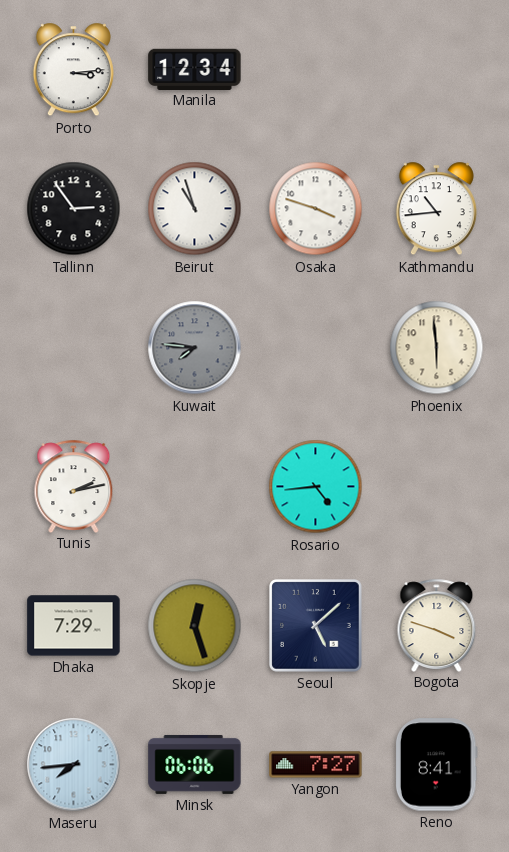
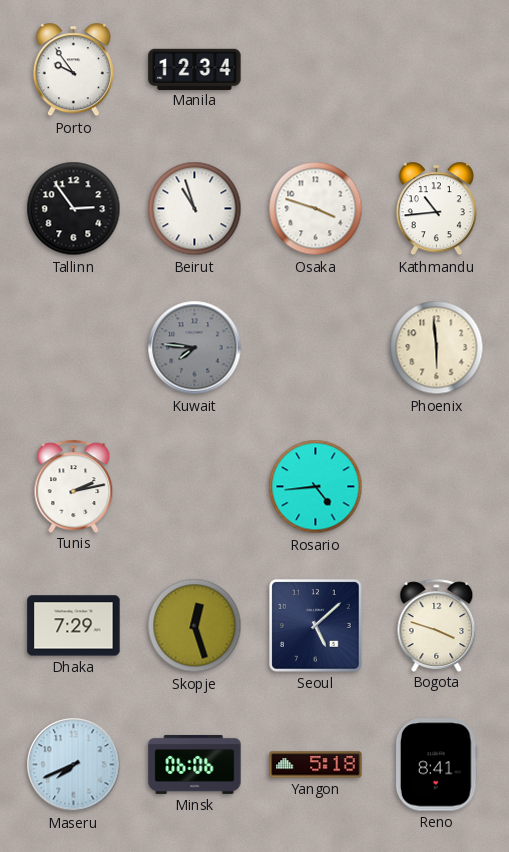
Porto: 3:14 -> 9:54
Maseru: 7:44 -> 7:41
Yangon: 7:27 -> 5:18
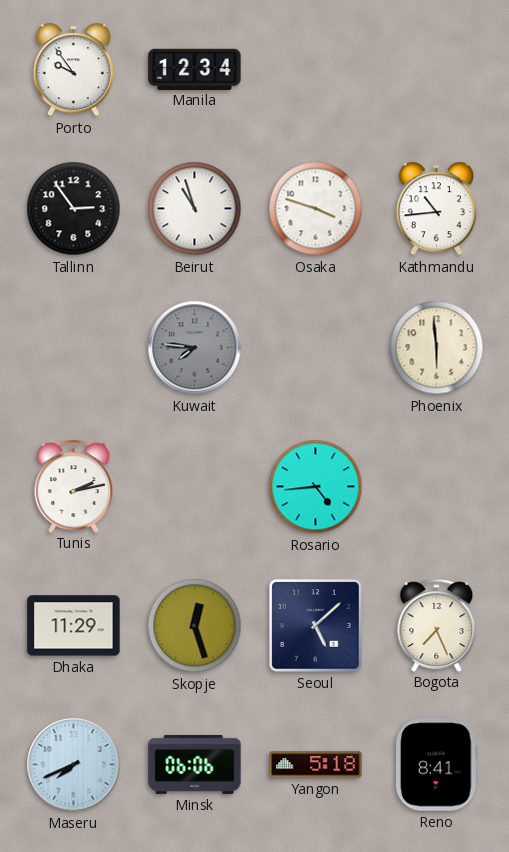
Dhaka: 7:29 -> 11:29
Bogota: 3:48 -> 7:26
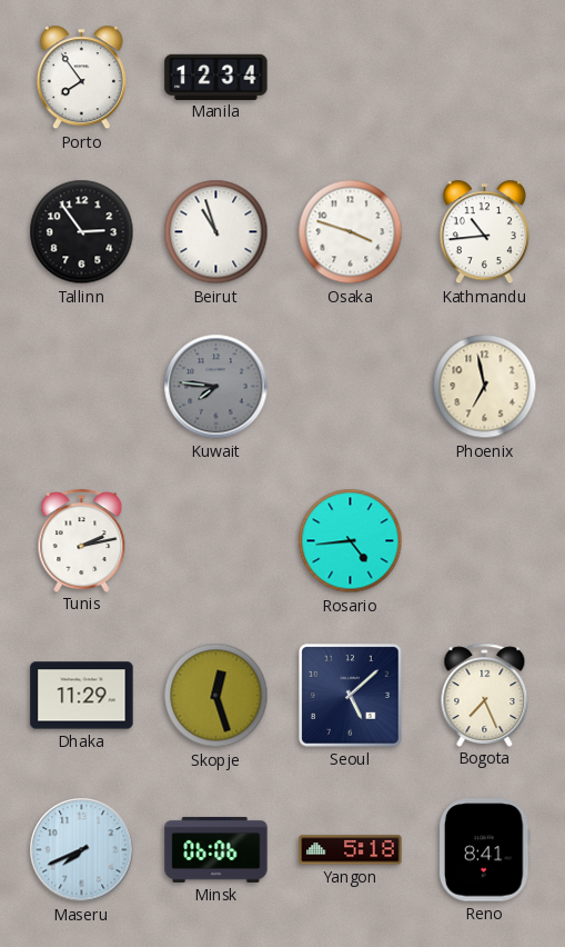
Porto: 9:54 -> 7:54
Phoenix: 5:59 -> 6:58
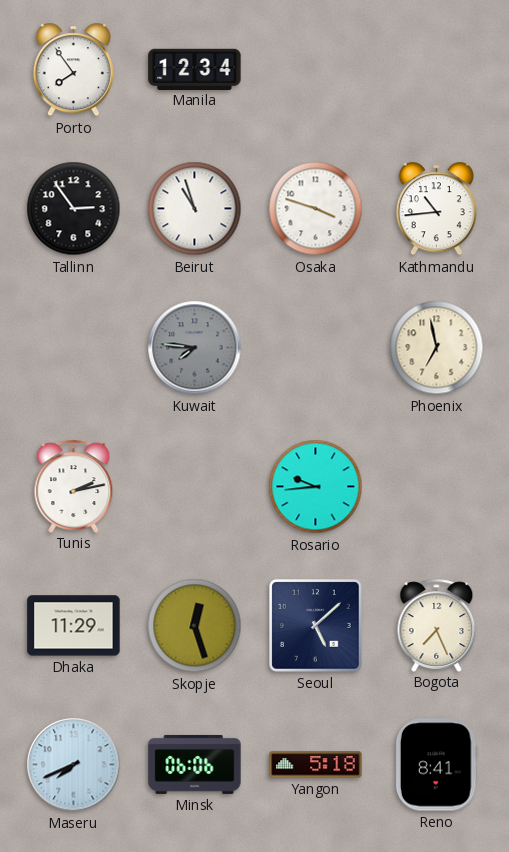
Rosario: 4:44 -> 9:44
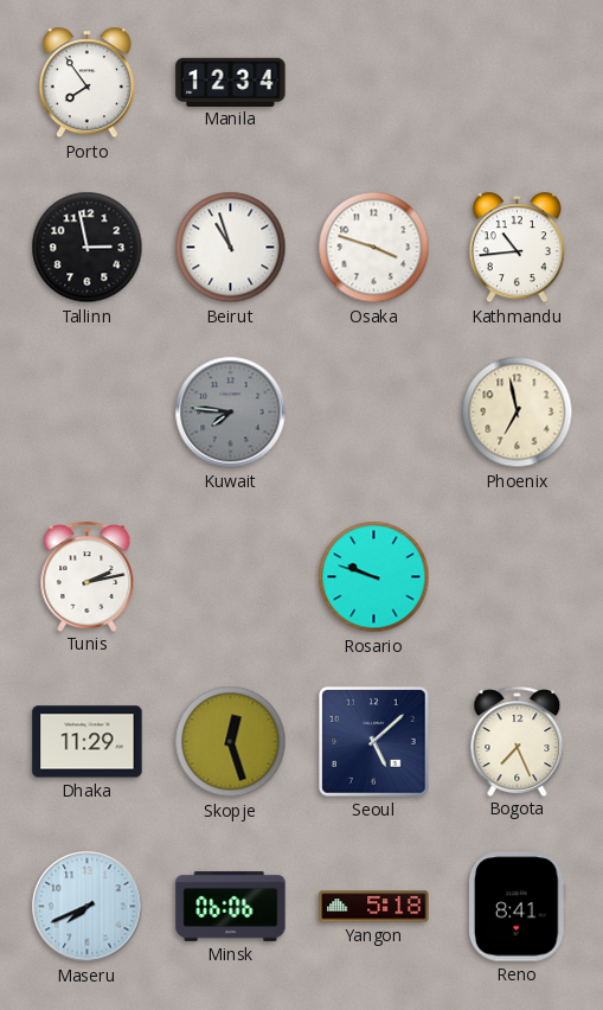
Tallinn: 2:54 -> 2:58
Rosario: 9:44 -> 9:48
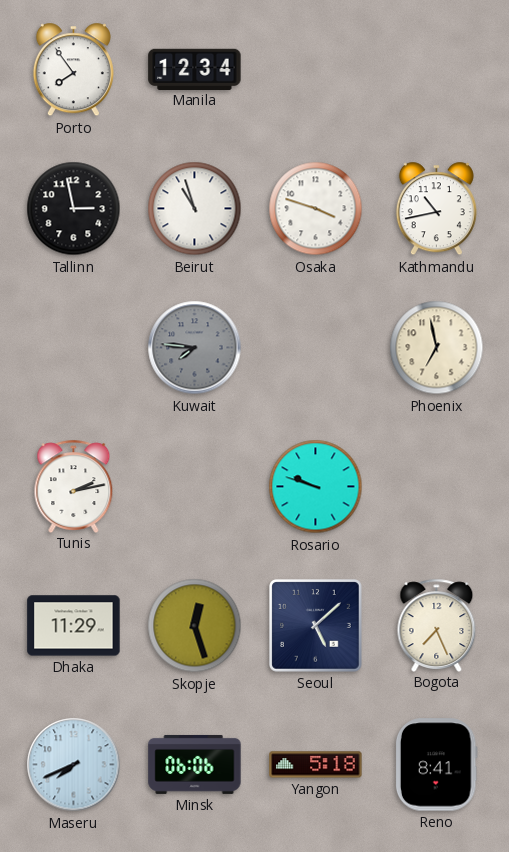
Kathmandu: 10:44 -> 10:43
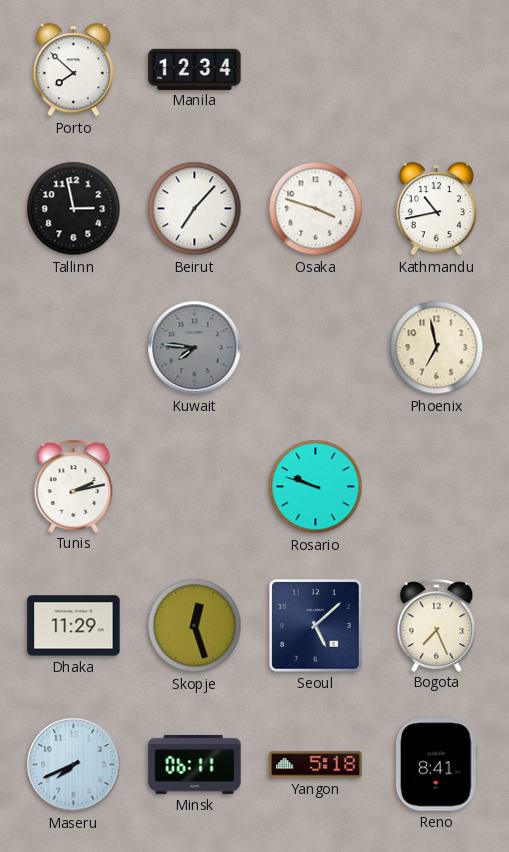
Porto: 7:54 -> 7:52
Beirut: 10:57 -> 7:07
Minsk: 06:06 -> 06:11
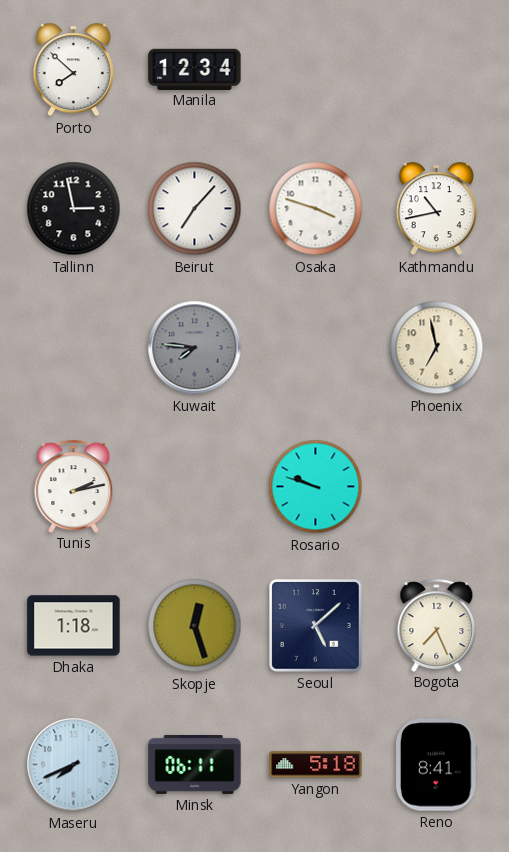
Dhaka: 11:29 -> 1:18
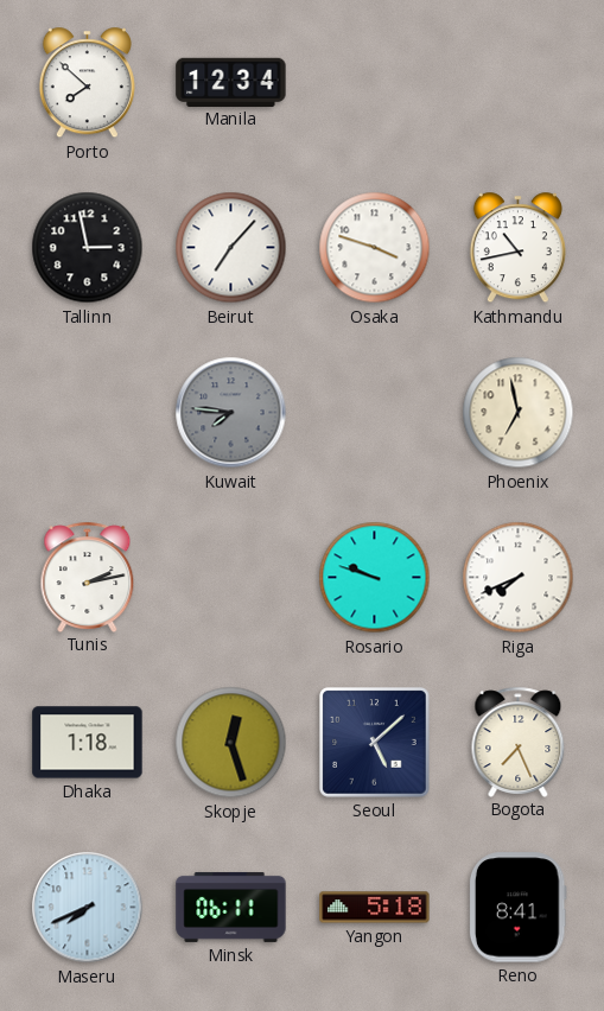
Riga: none -> 7:41
